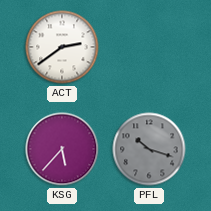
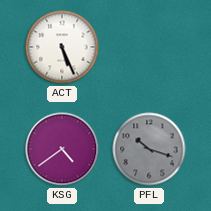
ACT: 2:39 -> 5:26
KSG: 5:37 -> 4:39
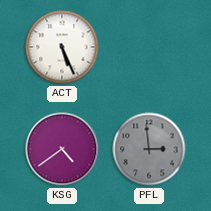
PFL: 10:18 -> 2:59
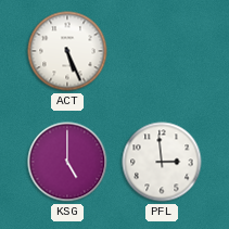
KSG: 4:39 -> 5:00
PFL dial: grey -> white
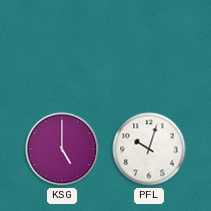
ACT: 5:26 -> none
PFL: 2:59 -> 10:03
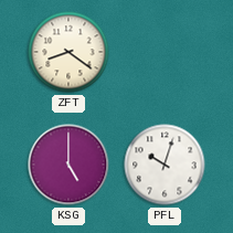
ZFT: none -> 8:21
